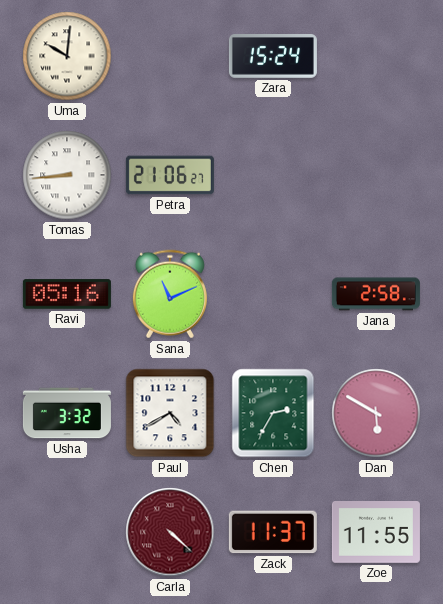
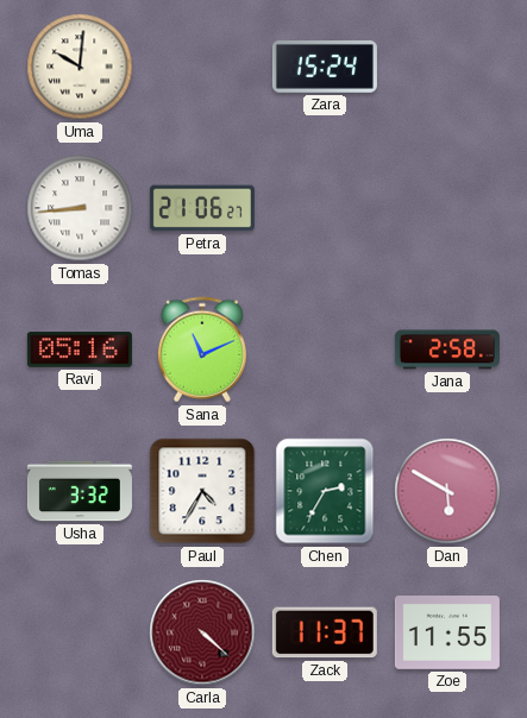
Paul: 4:40 -> 4:35
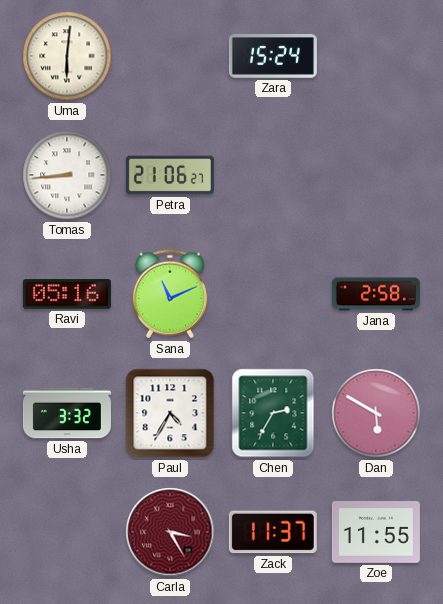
Uma: 10:01 -> 6:01
Carla: 4:22 -> 3:25
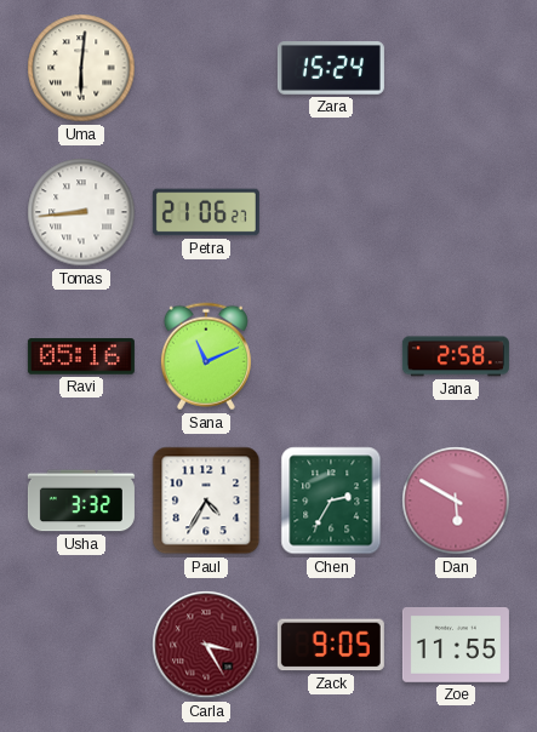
Zack: 11:37 -> 9:05
